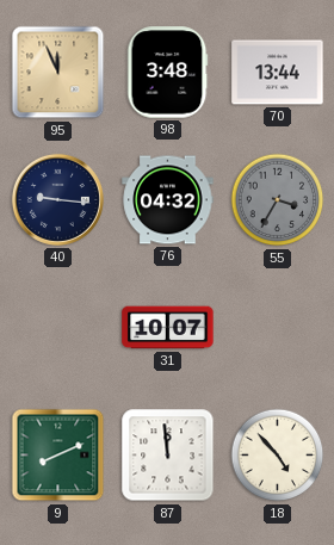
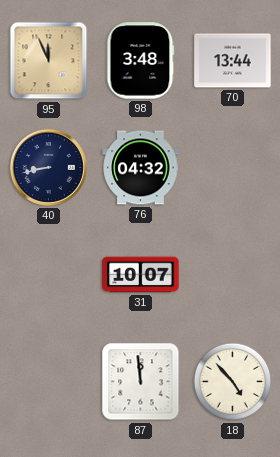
40: 9:16 -> 8:43
55: 3:35 -> none
9: 8:11 -> none
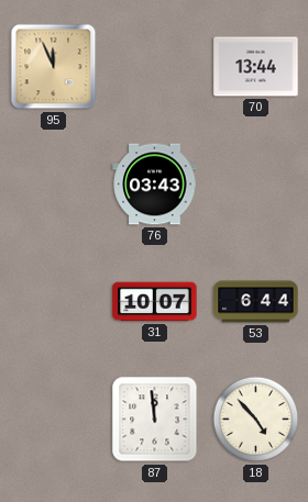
98: 3:48 -> none
40: 8:43 -> none
76: 04:32 -> 03:43
53: none -> 6:44
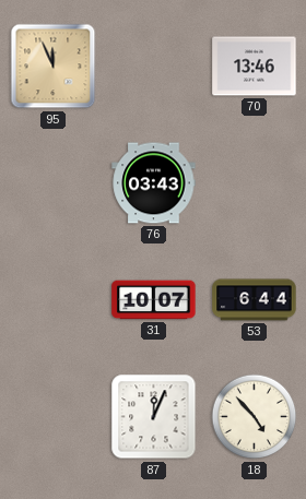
70: 13:44 -> 13:46
87: 11:59 -> 12:04
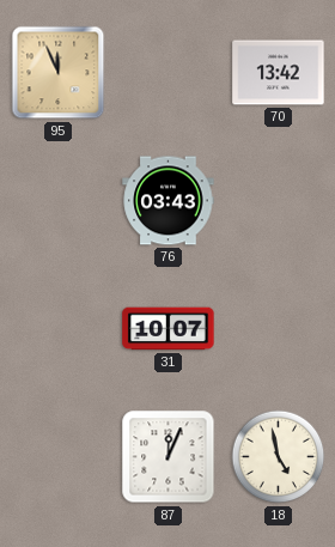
70: 13:46 -> 13:42
53: 6:44 -> none
18: 4:53 -> 4:58
